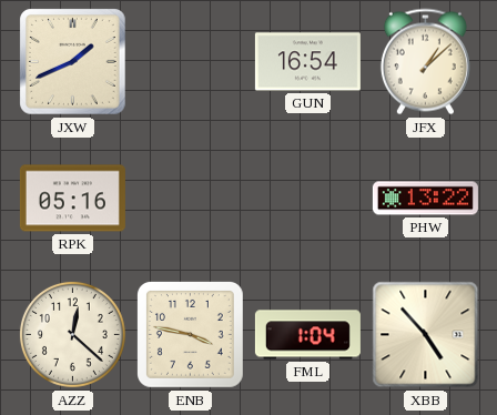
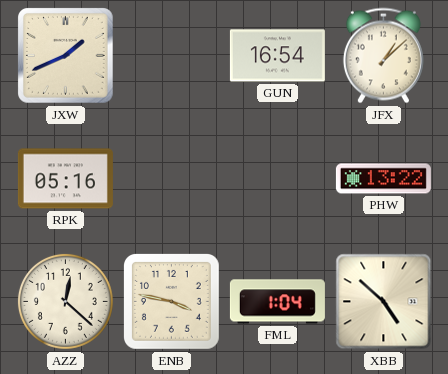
XBB: 4:53 -> 4:52
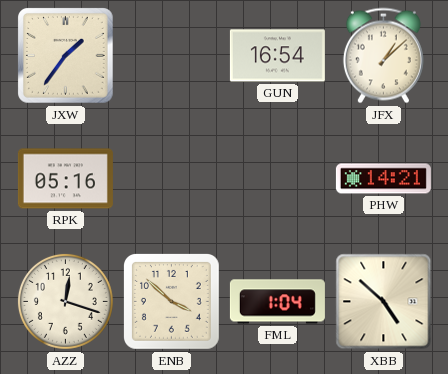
JXW: 1:41 -> 1:36
PHW: 13:22 -> 14:21
AZZ: 12:22 -> 12:18
ENB: 3:47 -> 3:52
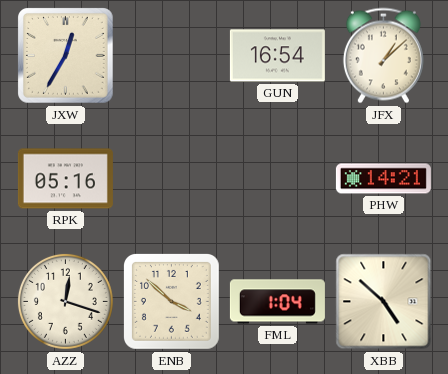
JXW: 1:36 -> 12:35
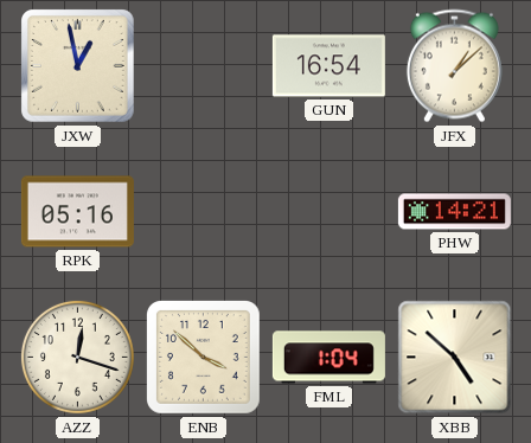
JXW: 12:35 -> 12:58
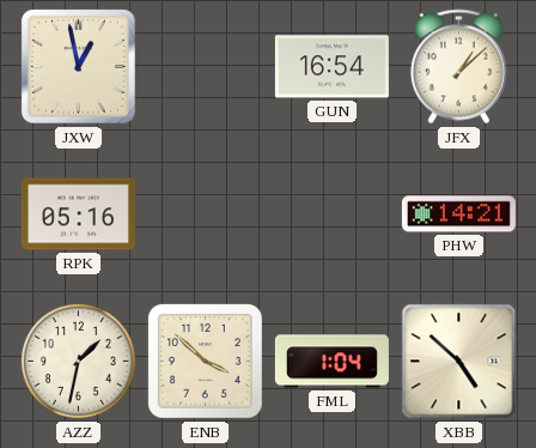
AZZ: 12:18 -> 1:32
